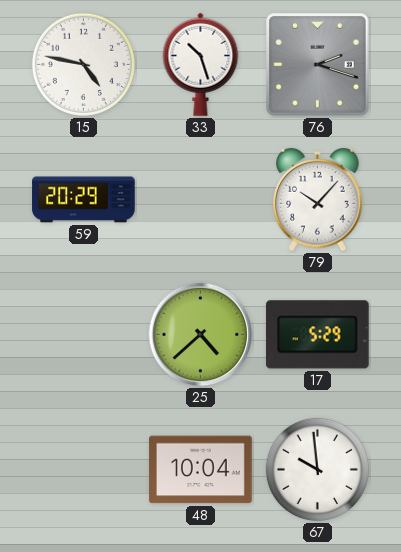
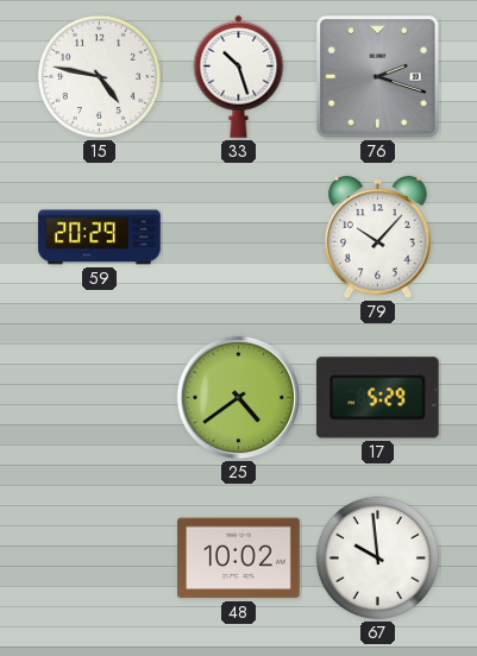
25: 4:38 -> 4:39
48: 10:04 -> 10:02
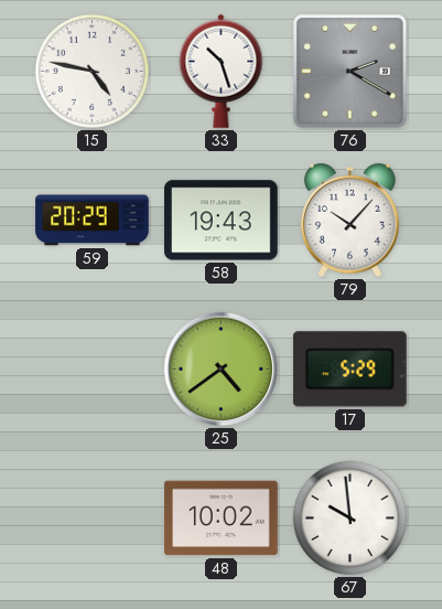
76: 2:18 -> 2:20
58: none -> 19:43
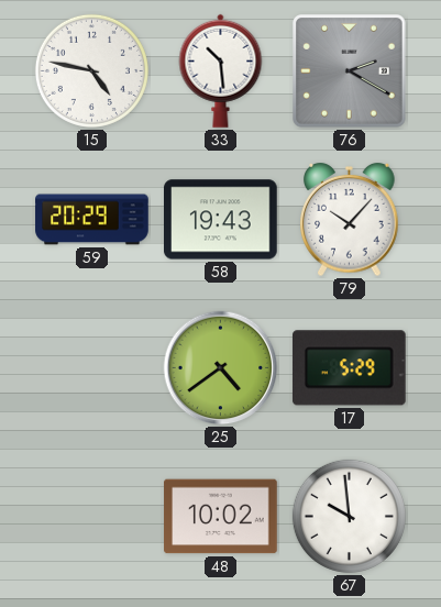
33: 10:27 -> 10:29
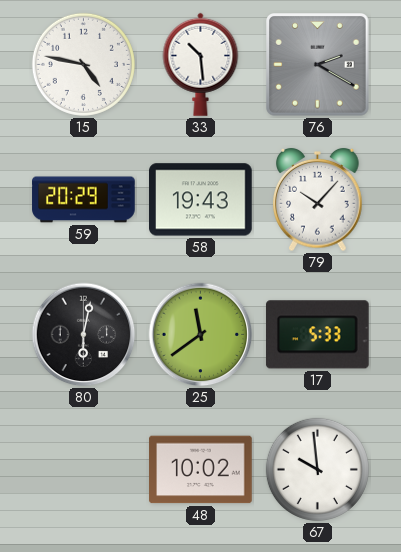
80: none -> 6:02
25: 4:39 -> 11:39
17: 5:29 -> 5:33
